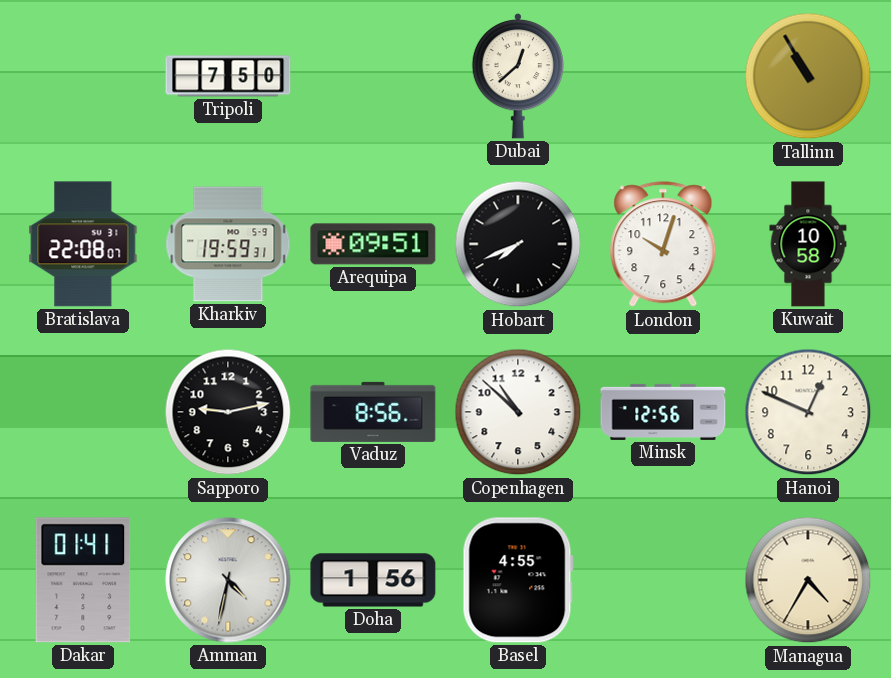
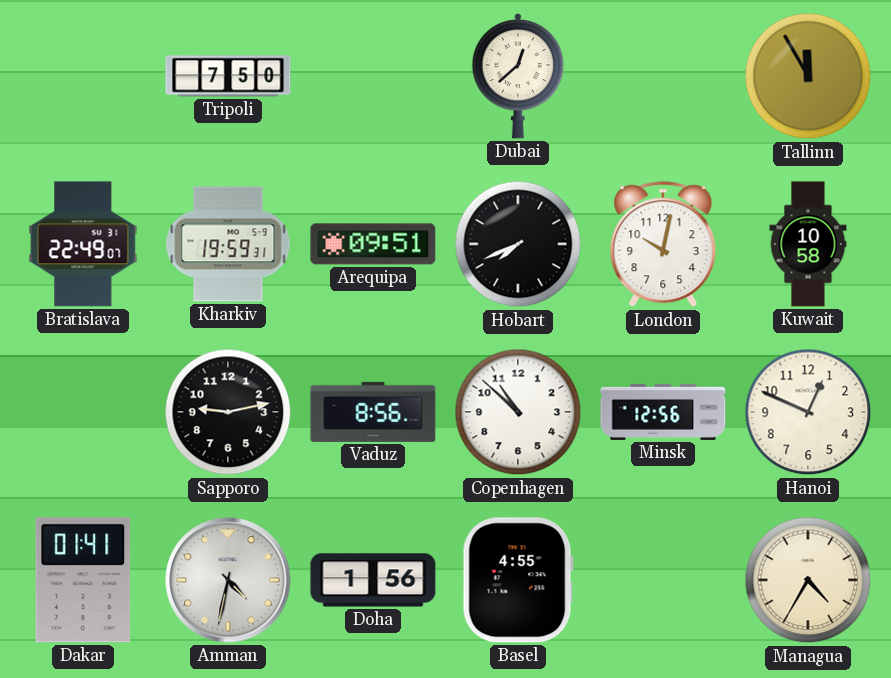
Tallinn: 10:55 -> 11:55
Bratislava: 22:08 -> 22:49
London: 10:03 -> 10:02
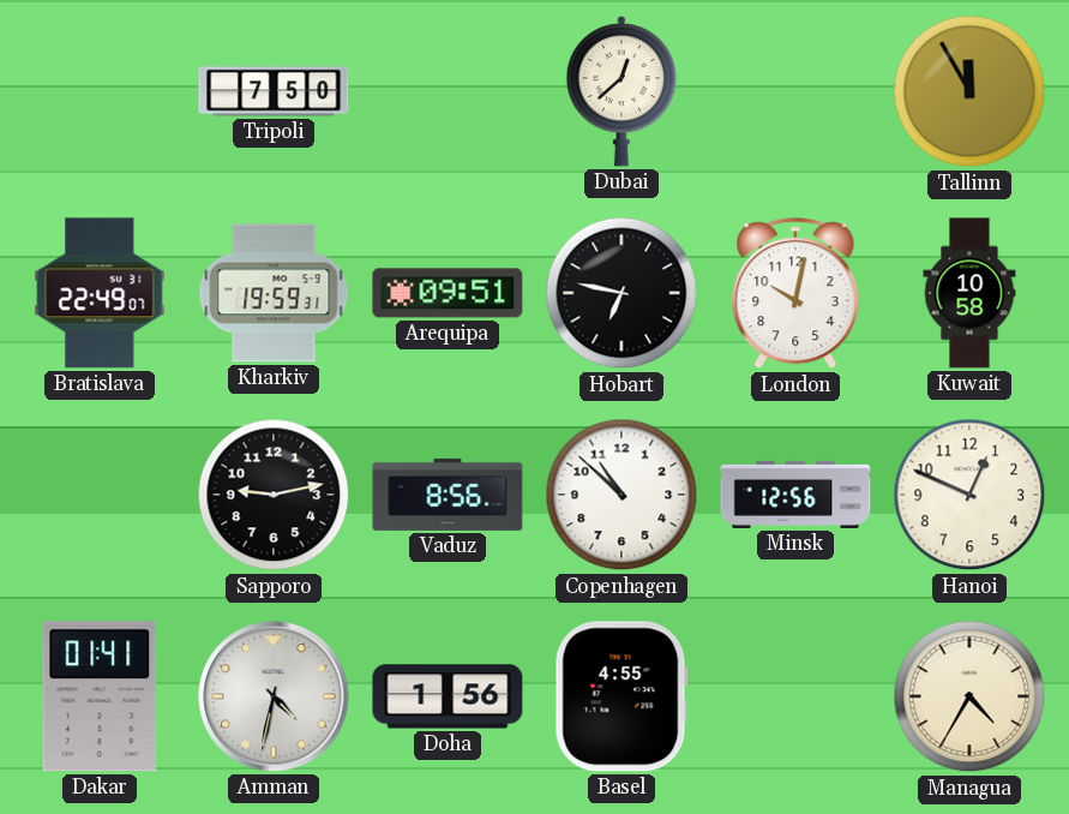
Hobart: 7:41 -> 6:47
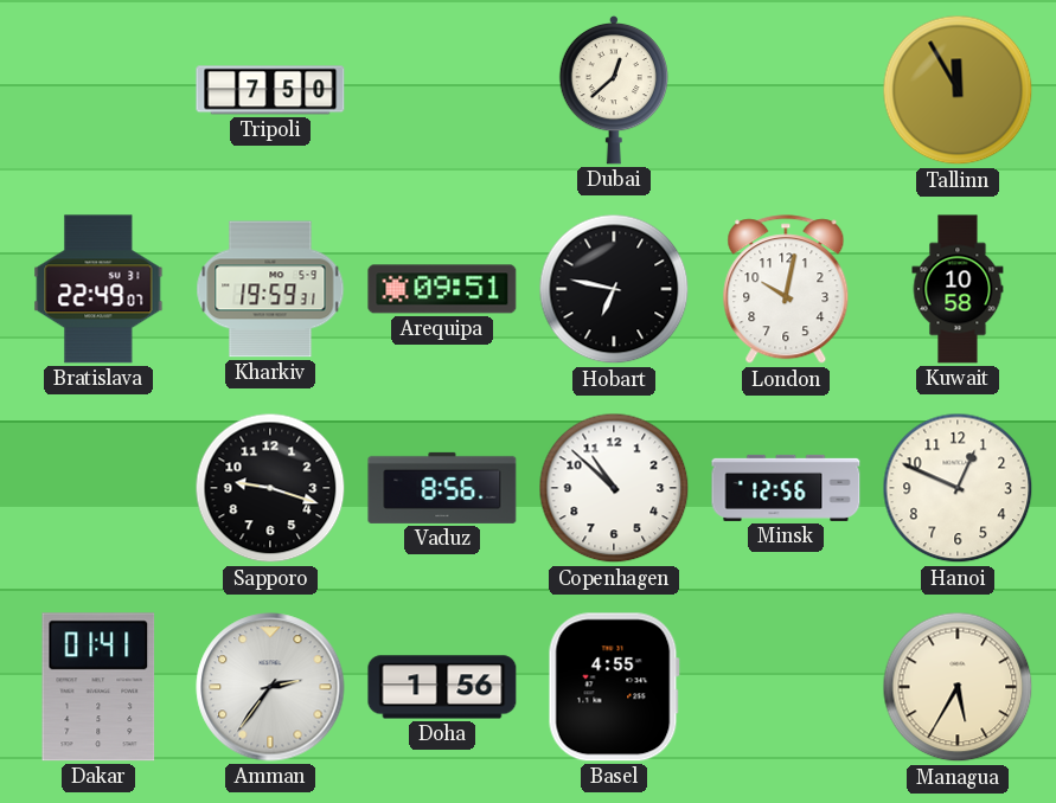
Sapporo: 9:13 -> 9:18
Amman: 4:32 -> 2:36
Managua: 4:35 -> 5:35
